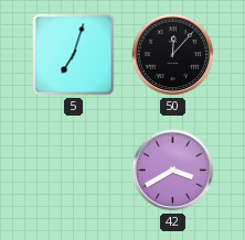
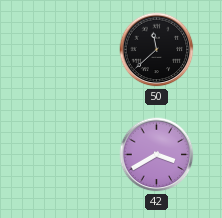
5: 7:03 -> none
50: 12:07 -> 11:38
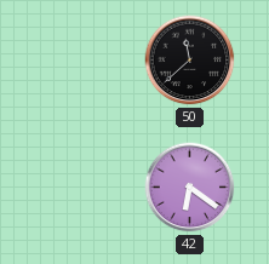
42: 3:40 -> 6:21
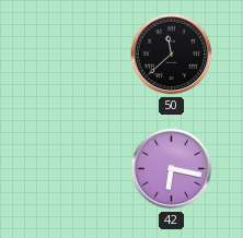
42: 6:21 -> 6:17
